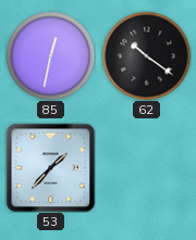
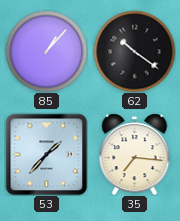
85: 12:32 -> 1:07
35: none -> 7:16
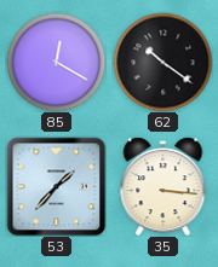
85: 1:07 -> 12:20
35: 7:16 -> 3:16
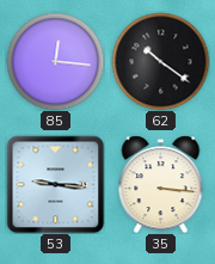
85: 12:20 -> 12:16
53: 1:37 -> 9:16
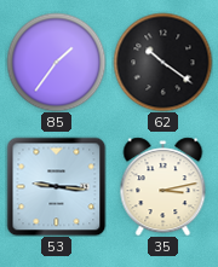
85: 12:16 -> 1:36
35: 3:16 -> 3:13
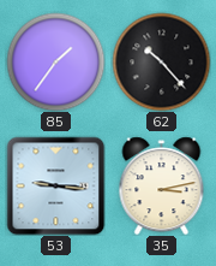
62: 10:21 -> 10:23
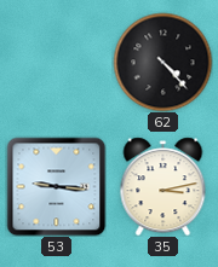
85: 1:36 -> none
62: 10:23 -> 4:23
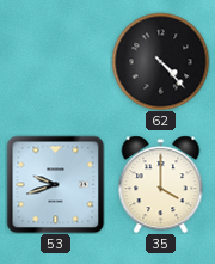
53: 9:16 -> 9:42
35: 3:13 -> 4:00
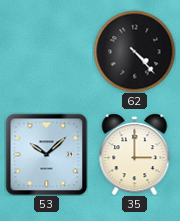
53: 9:42 -> 10:08
35: 4:00 -> 3:00
